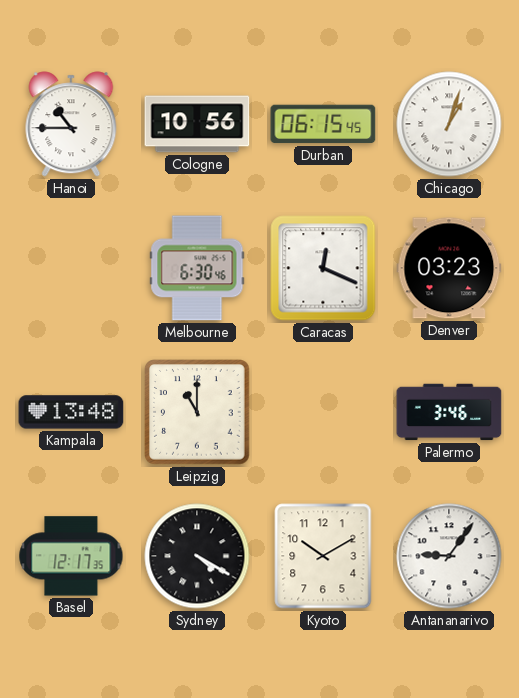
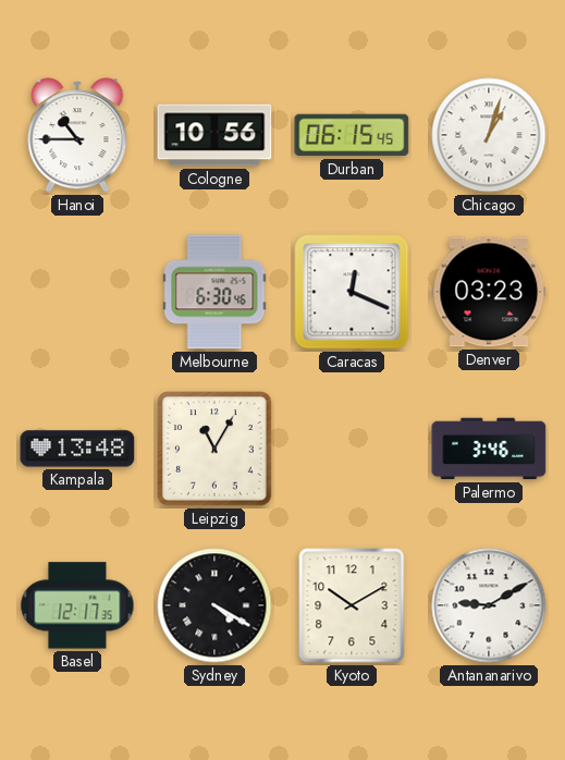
Leipzig: 11:00 -> 11:05
Antananarivo: 9:06 -> 9:10
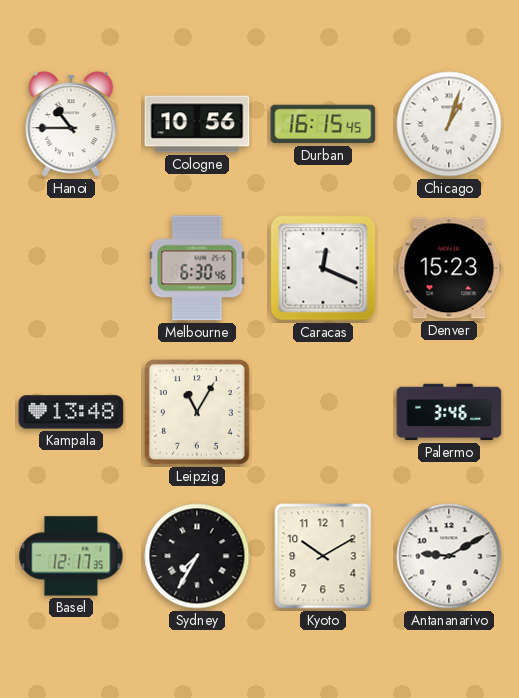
Durban: 06:15 -> 16:15
Denver: 03:23 -> 15:23
Sydney: 4:20 -> 7:35
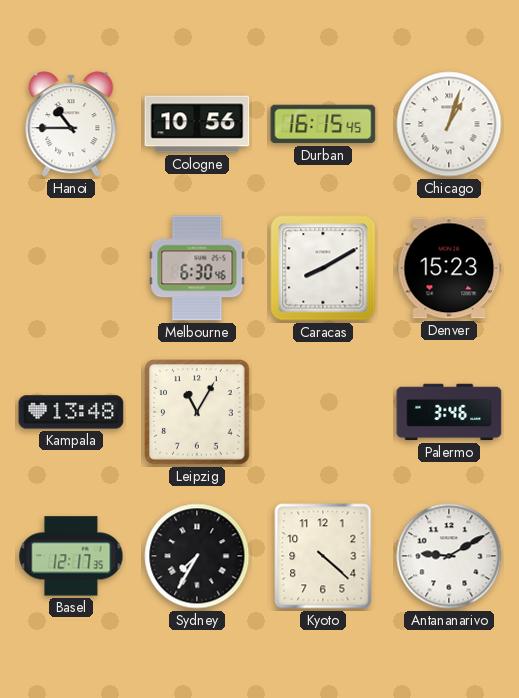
Caracas: 12:19 -> 8:10
Kyoto: 10:10 -> 4:22
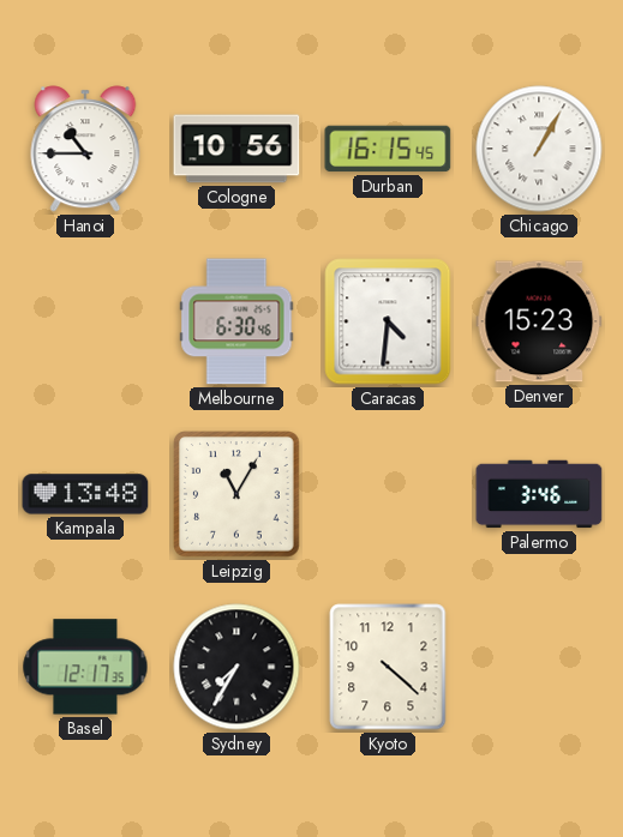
Chicago: 1:03 -> 1:05
Caracas: 8:10 -> 4:31
Antananarivo: 9:10 -> none
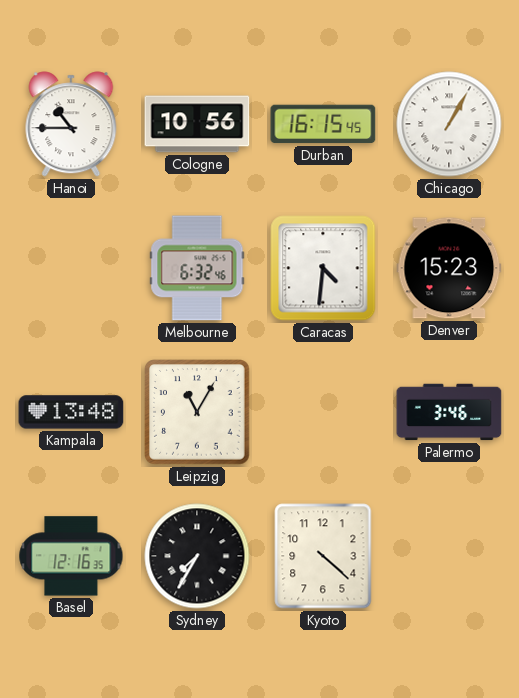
Melbourne: 6:30 -> 6:32
Basel: 12:17 -> 12:16
